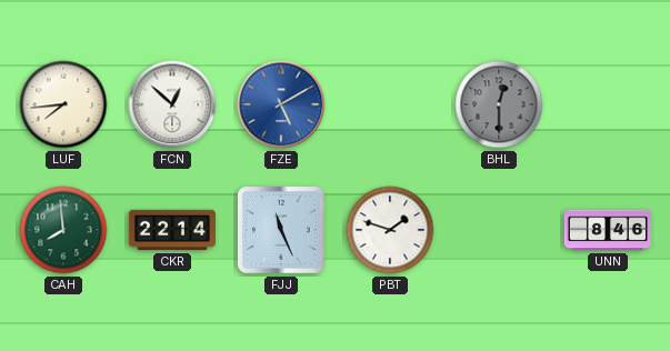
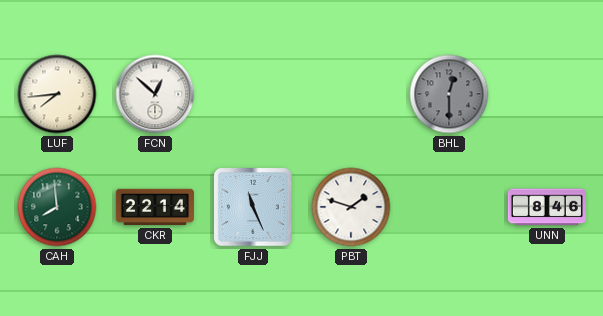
FZE: 5:10 -> none
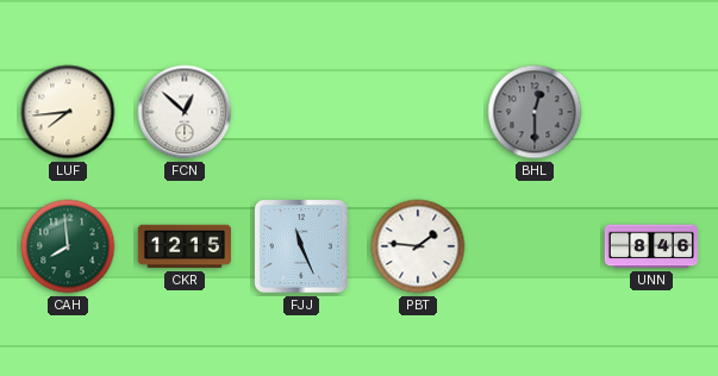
CKR: 22:14 -> 12:15
PBT: 1:48 -> 1:46
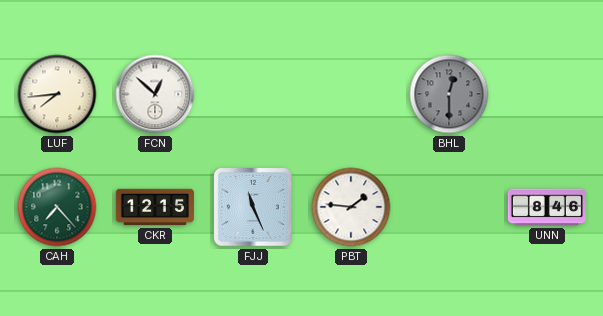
CAH: 7:59 -> 7:23
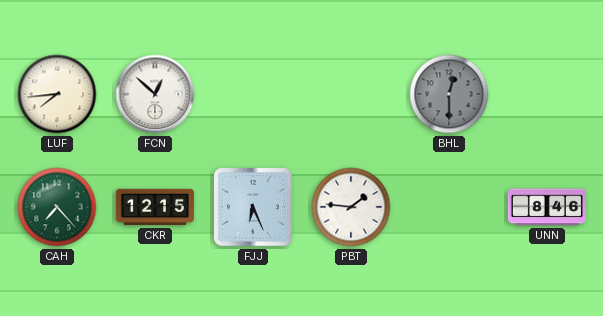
FJJ: 11:26 -> 6:26
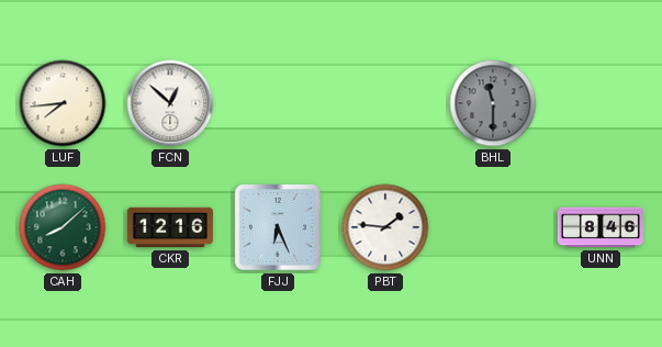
BHL: 12:30 -> 11:30
CAH: 7:23 -> 8:08
CKR: 12:15 -> 12:16
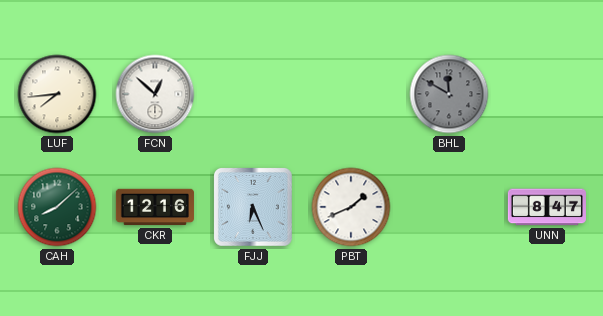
BHL: 11:30 -> 11:50
PBT: 1:46 -> 1:41
UNN: 8:46 -> 8:47
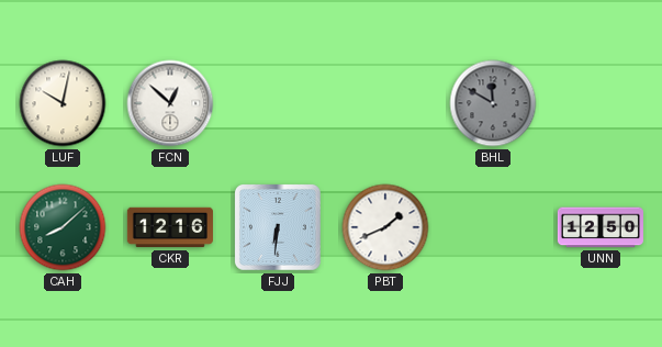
LUF: 7:44 -> 10:02
FJJ: 6:26 -> 6:31
UNN: 8:47 -> 12:50
